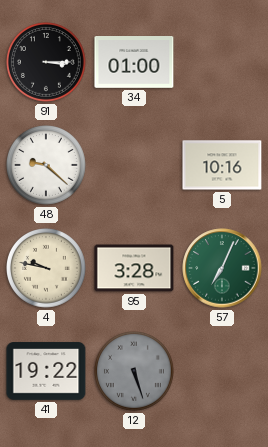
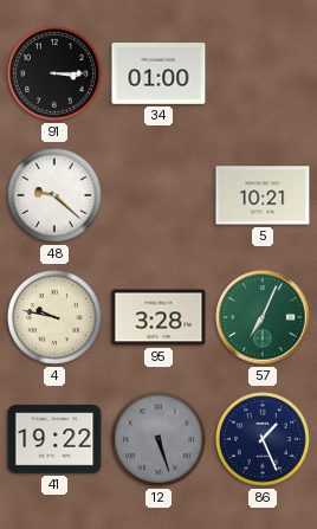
5: 10:16 -> 10:21
86: none -> 1:26
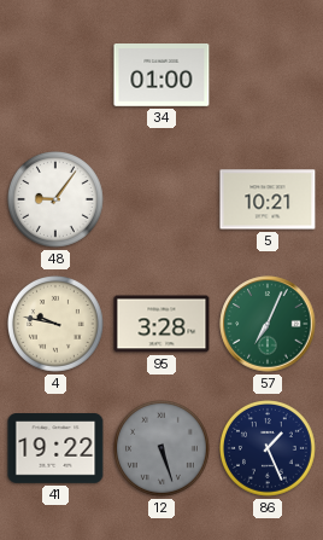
91: 3:15 -> none
48: 9:22 -> 9:06
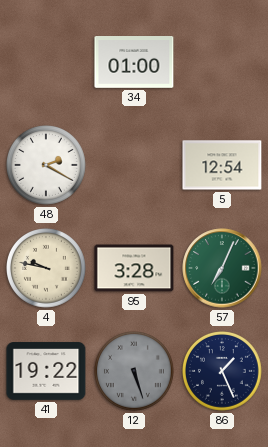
48: 9:06 -> 2:20
5: 10:21 -> 12:54
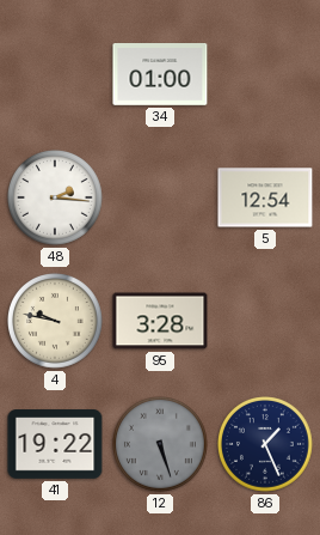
48: 2:20 -> 2:16
57: 7:04 -> none
